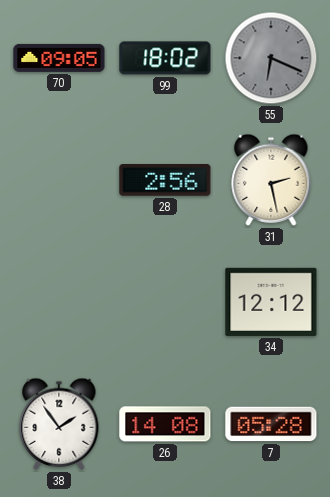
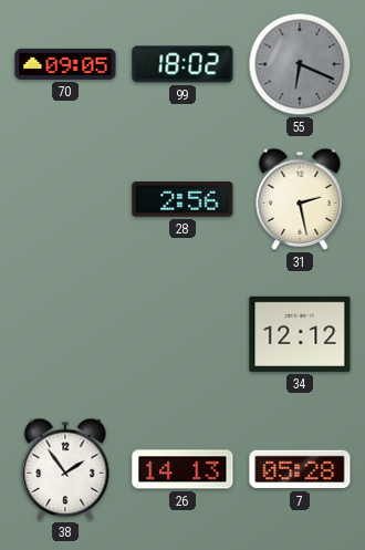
26: 14:08 -> 14:13
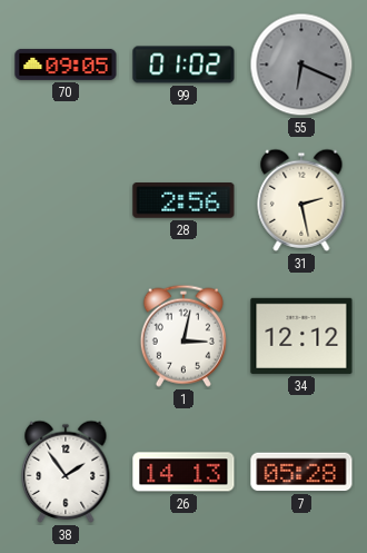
99: 18:02 -> 01:02
1: none -> 3:02
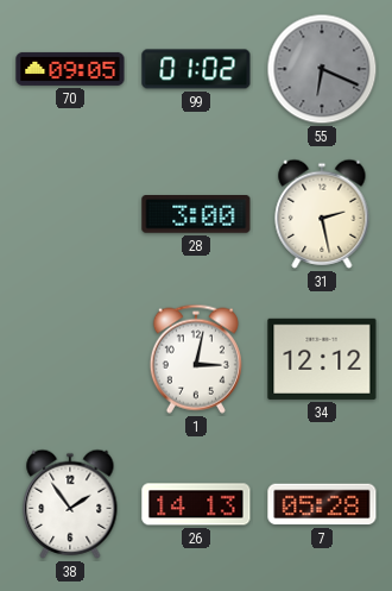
28: 2:56 -> 3:00
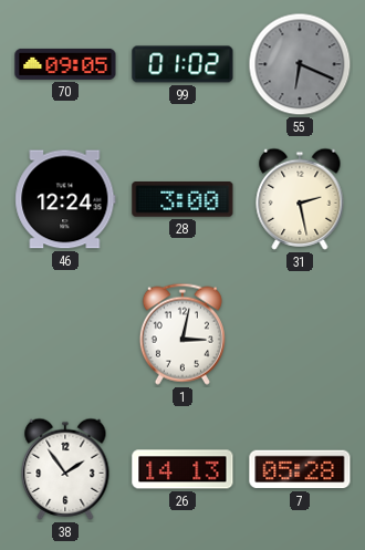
46: none -> 12:24
34: 12:12 -> none
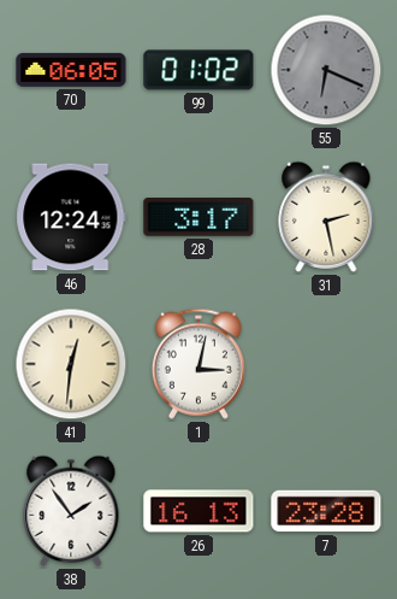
70: 09:05 -> 06:05
28: 3:00 -> 3:17
41: none -> 12:31
26: 14:13 -> 16:13
7: 05:28 -> 23:28
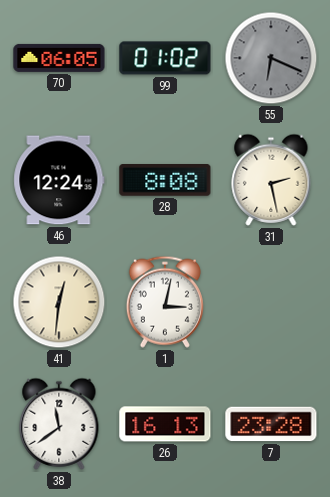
28: 3:17 -> 8:08
38: 1:54 -> 11:39
